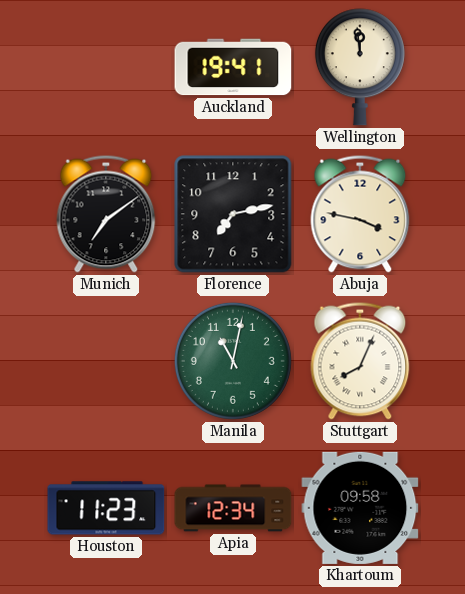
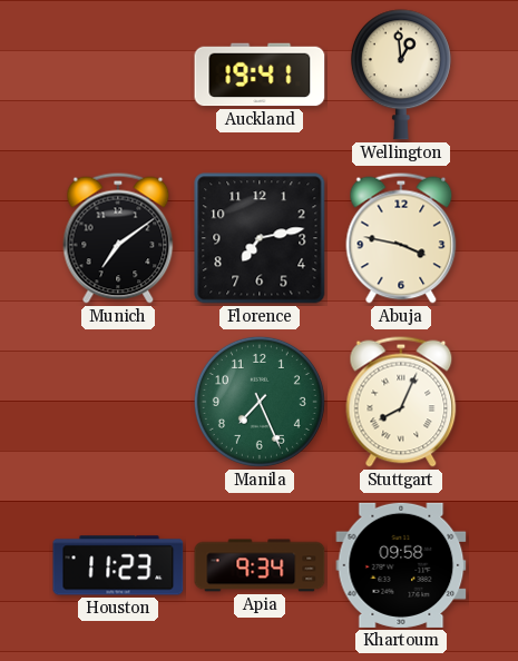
Wellington: 11:59 -> 12:59
Manila: 11:02 -> 7:26
Apia: 12:34 -> 9:34
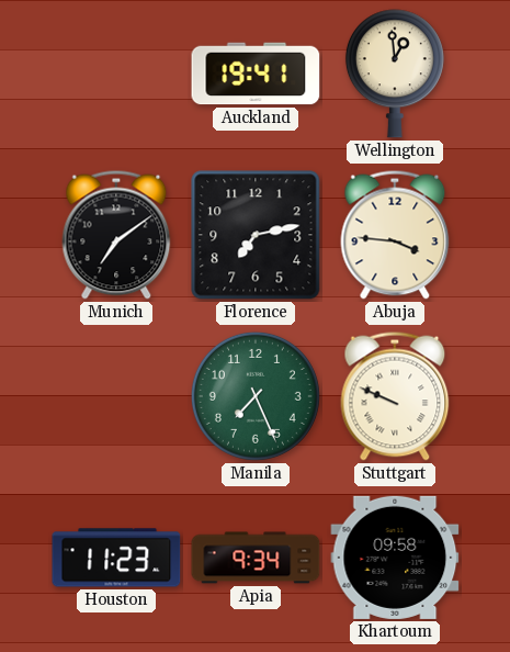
Abuja: 3:47 -> 3:46
Stuttgart: 8:04 -> 9:49
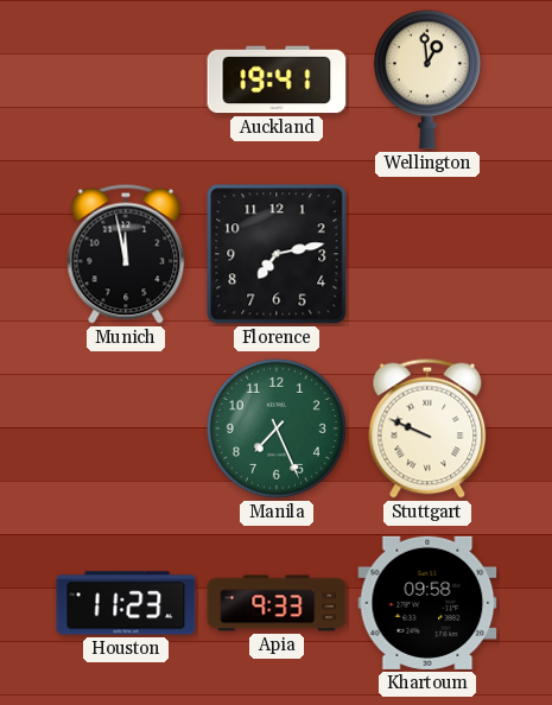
Munich: 7:09 -> 11:58
Abuja: 3:46 -> none
Apia: 9:34 -> 9:33
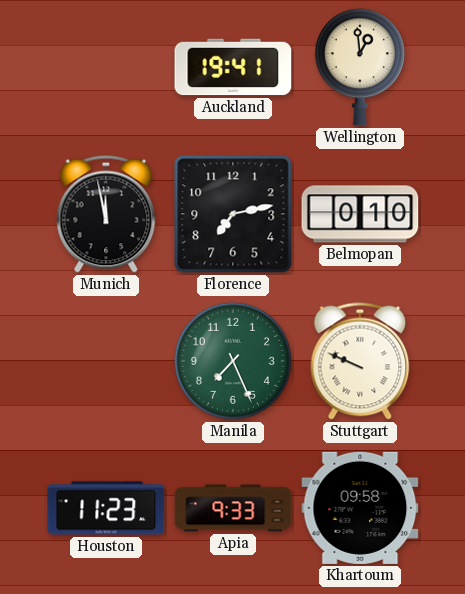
Belmopan: none -> 0:10
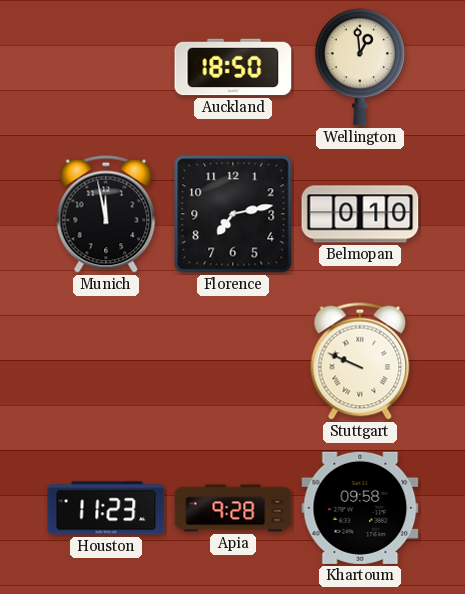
Auckland: 19:41 -> 18:50
Manila: 7:26 -> none
Apia: 9:33 -> 9:28
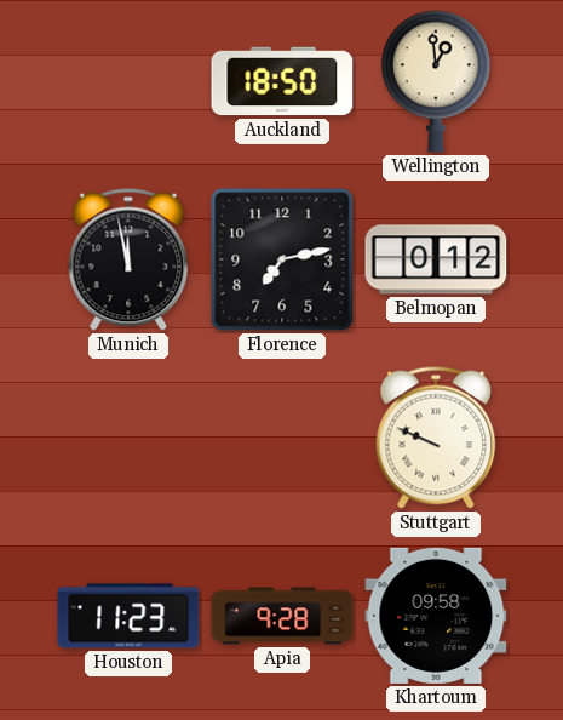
Belmopan: 0:10 -> 0:12
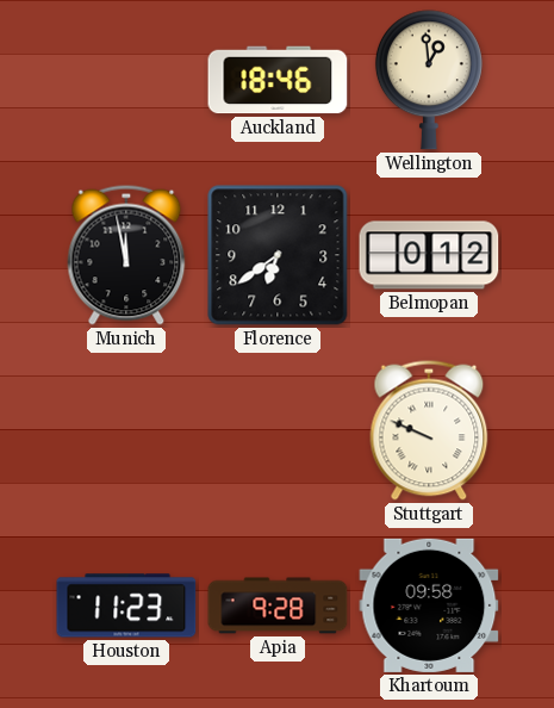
Auckland: 18:50 -> 18:46
Florence: 7:13 -> 6:39
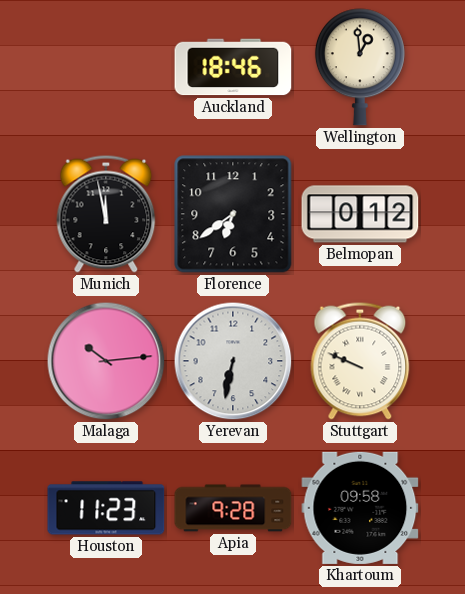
Malaga: none -> 10:14
Yerevan: none -> 6:32
